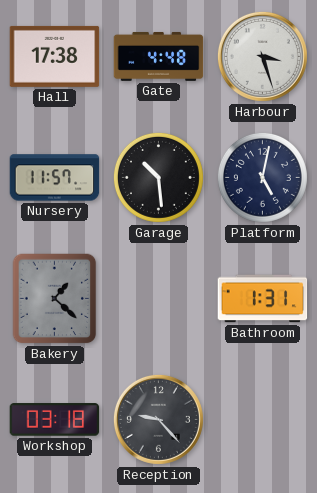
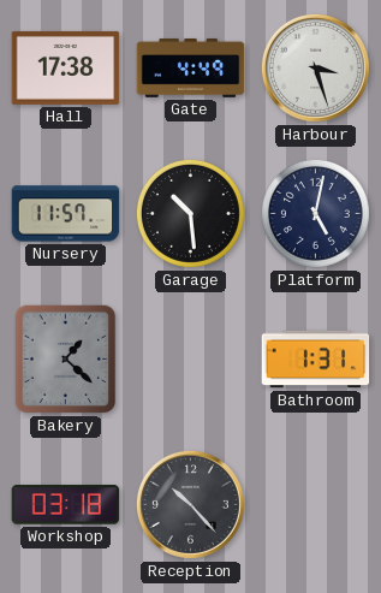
Gate: 4:48 -> 4:49
Reception: 9:23 -> 10:23
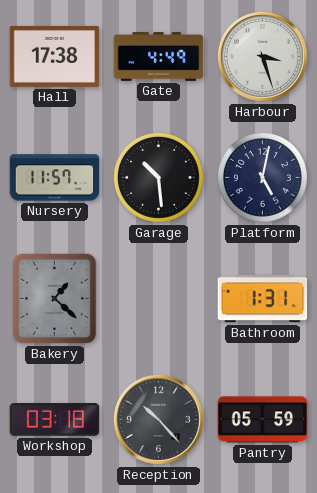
Pantry: none -> 05:59
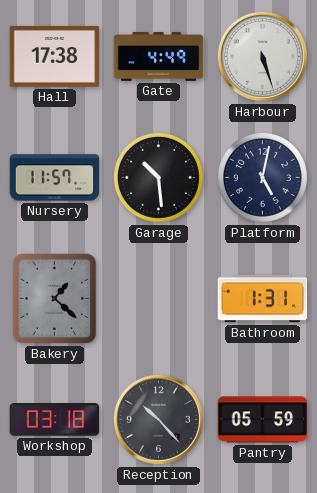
Harbour: 3:27 -> 5:27
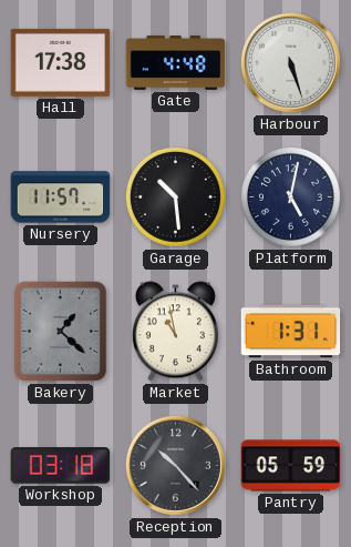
Gate: 4:49 -> 4:48
Market: none -> 10:58
